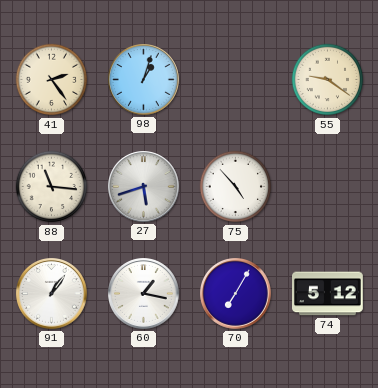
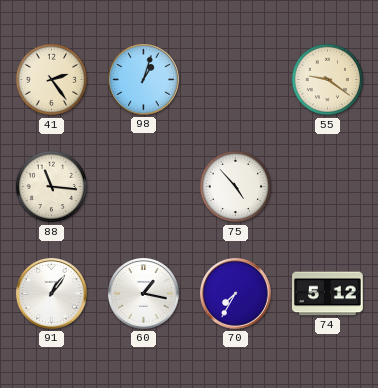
27: 5:42 -> none
70: 7:05 -> 7:35
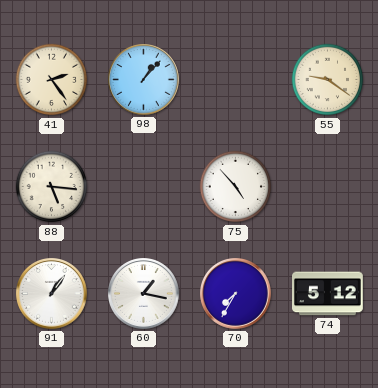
98: 1:03 -> 1:07
88: 11:16 -> 5:16
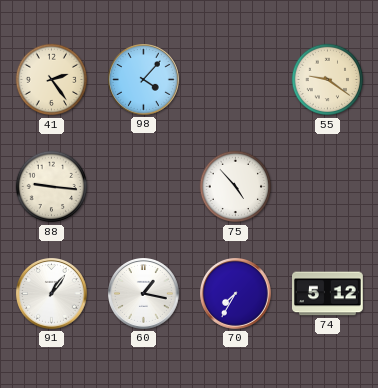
98: 1:07 -> 4:07
88: 5:16 -> 9:16
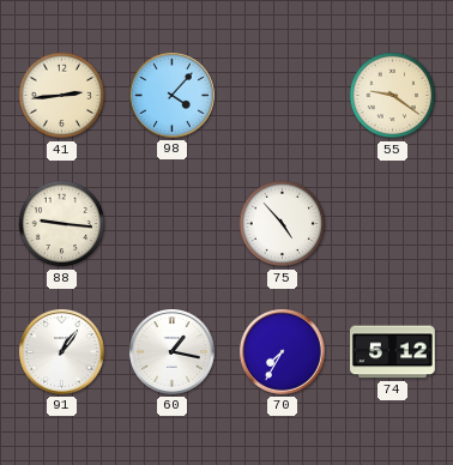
41: 2:24 -> 2:44
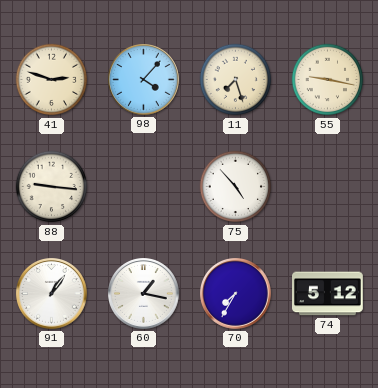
41: 2:44 -> 2:48
11: none -> 7:27
55: 9:21 -> 9:17
